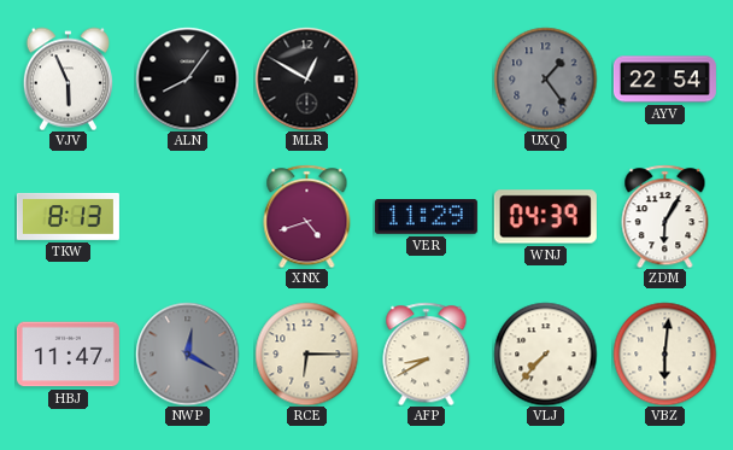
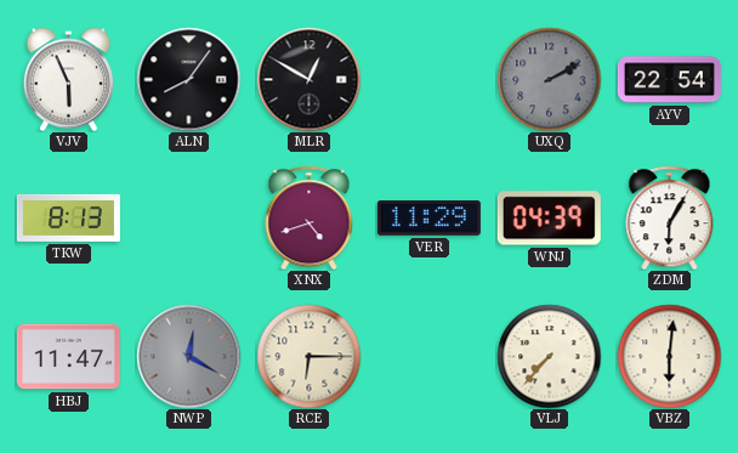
UXQ: 1:24 -> 2:10
AFP: 8:40 -> none
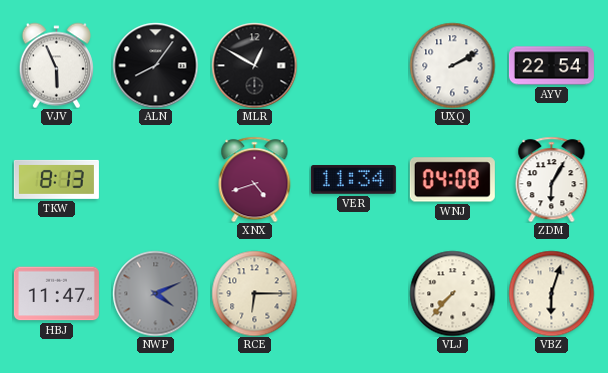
UXQ dial: grey -> white
VER: 11:29 -> 11:34
WNJ: 04:39 -> 04:08
NWP: 12:20 -> 4:11
VBZ: 6:01 -> 6:03
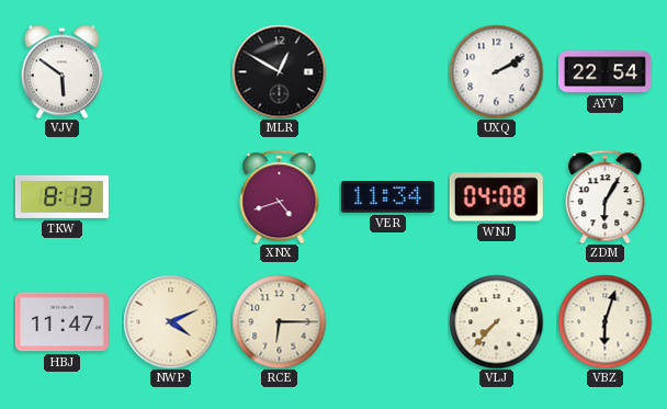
VJV: 5:56 -> 5:51
ALN: 8:06 -> none
NWP dial: grey -> cream
